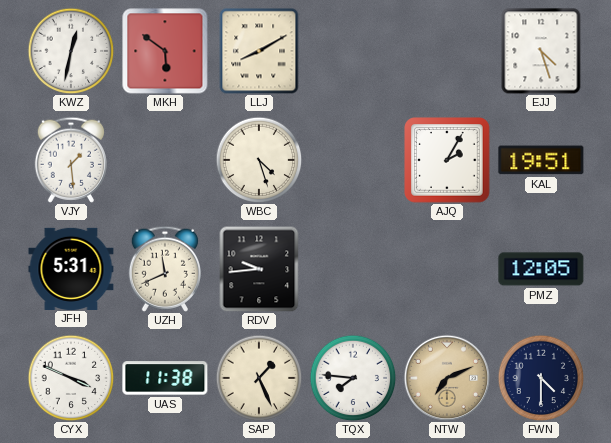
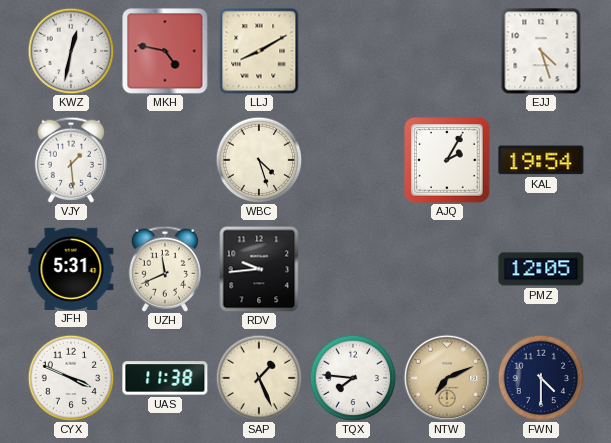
MKH: 5:51 -> 4:47
KAL: 19:51 -> 19:54
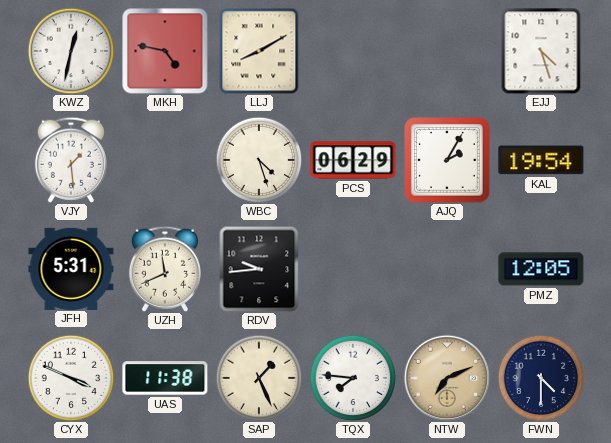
PCS: none -> 06:29
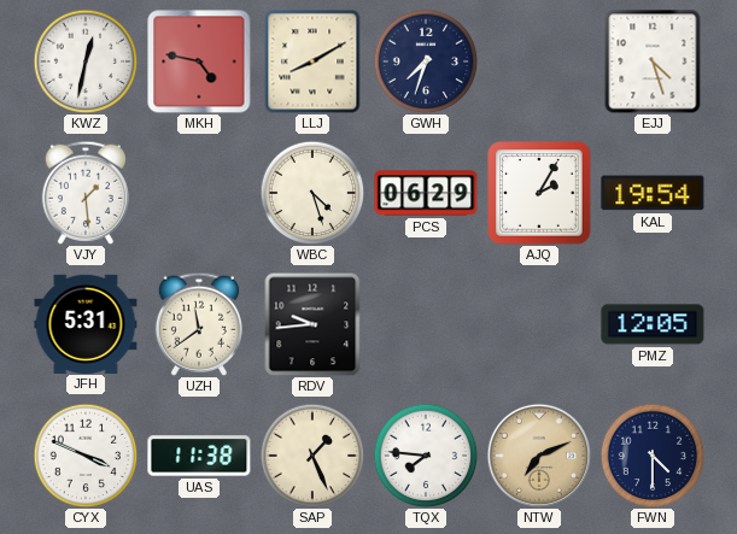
GWH: none -> 7:33
UZH: 11:41 -> 11:39
